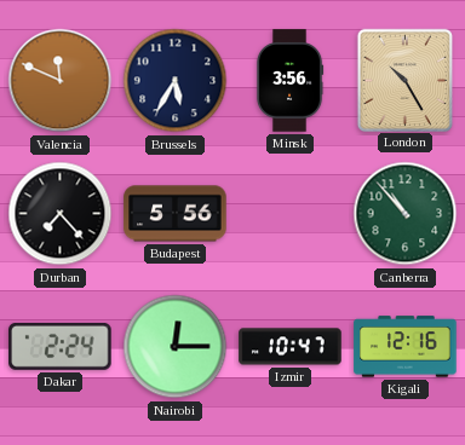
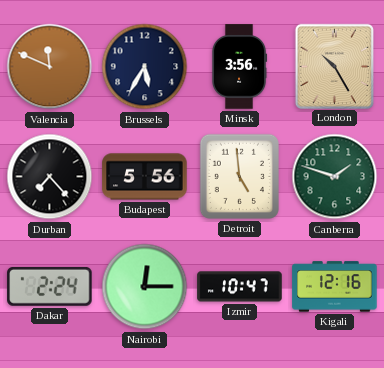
Detroit: none -> 4:59
Canberra: 10:53 -> 1:48
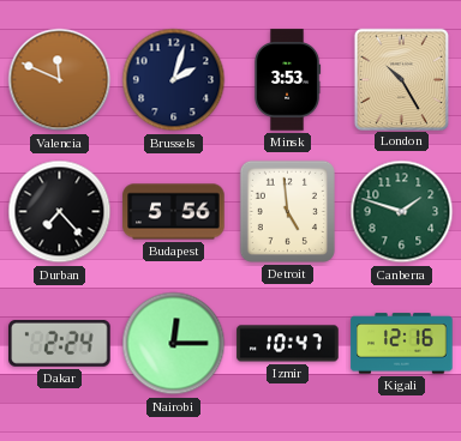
Brussels: 5:35 -> 2:03
Minsk: 3:56 -> 3:53
